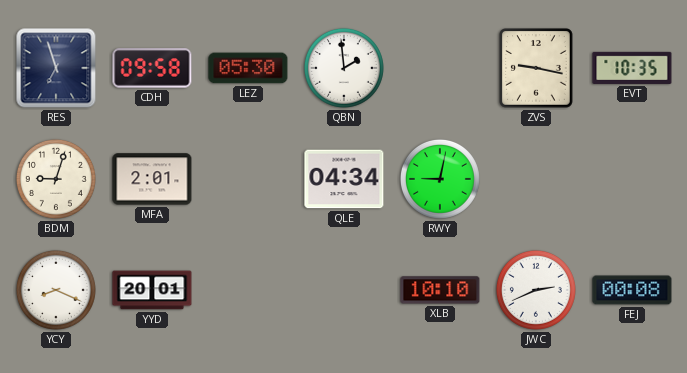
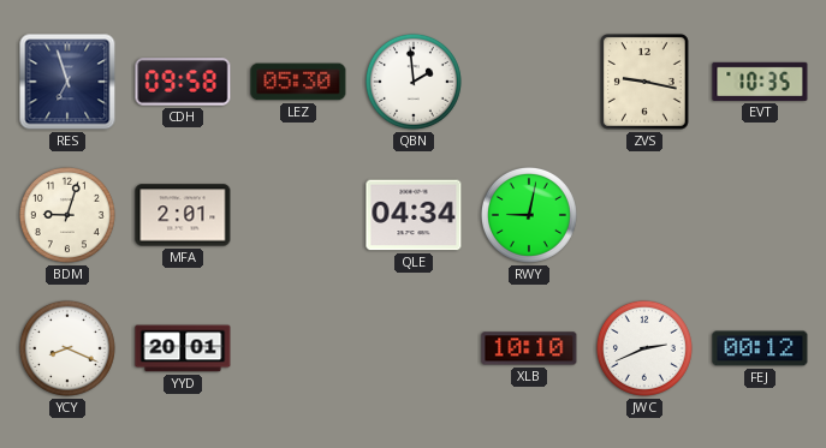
FEJ: 00:08 -> 00:12
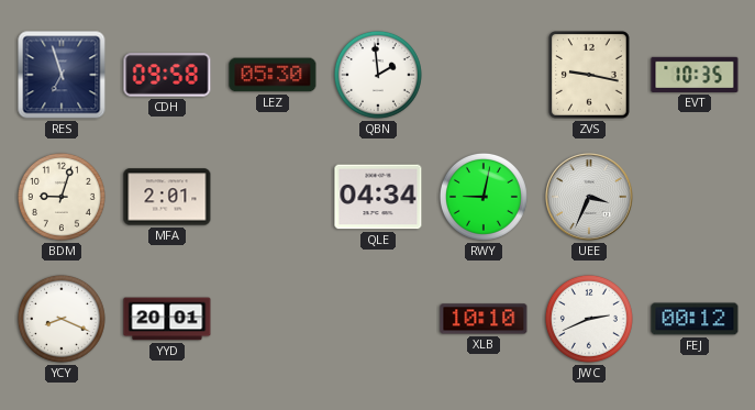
UEE: none -> 3:34
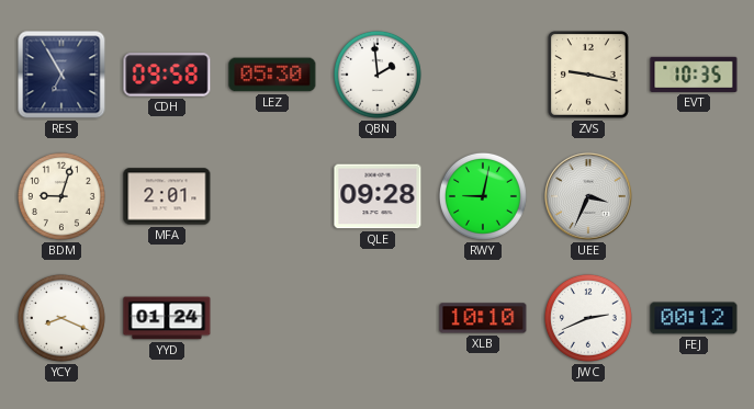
RES: 6:57 -> 6:55
QLE: 04:34 -> 09:28
YYD: 20:01 -> 01:24
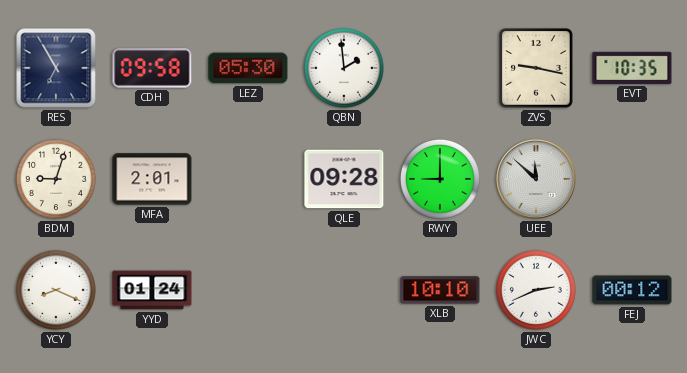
RWY: 9:02 -> 9:00
UEE: 3:34 -> 11:52
